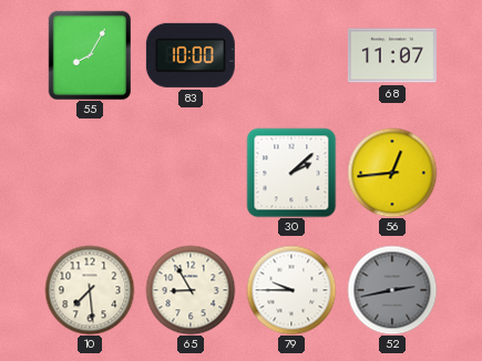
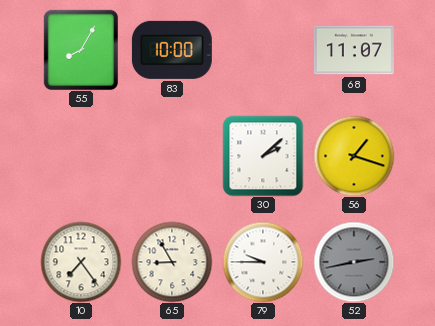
56: 12:44 -> 1:18
10: 7:29 -> 7:24
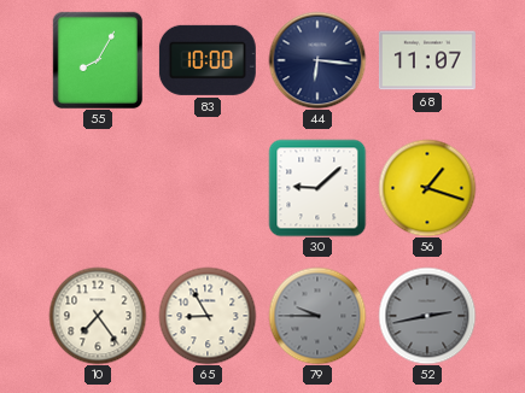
44: none -> 6:16
30: 2:08 -> 9:08
79 dial: white -> grey
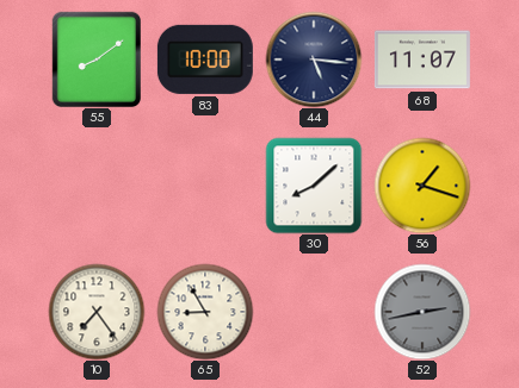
55: 8:05 -> 8:09
44: 6:16 -> 5:16
30: 9:08 -> 8:08
79: 9:45 -> none
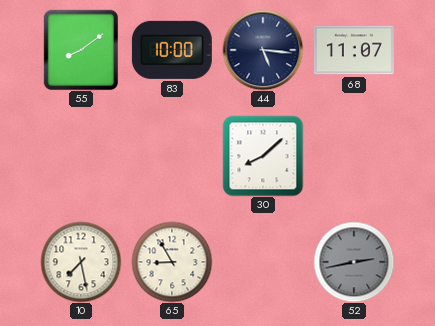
56: 1:18 -> none
10: 7:24 -> 7:28
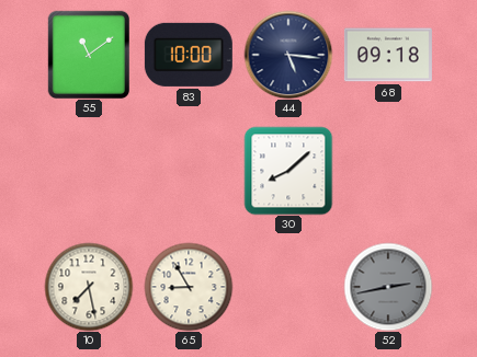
55: 8:09 -> 11:09
68: 11:07 -> 09:18
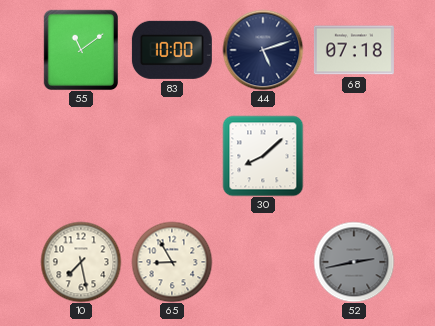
44: 5:16 -> 5:12
68: 09:18 -> 07:18
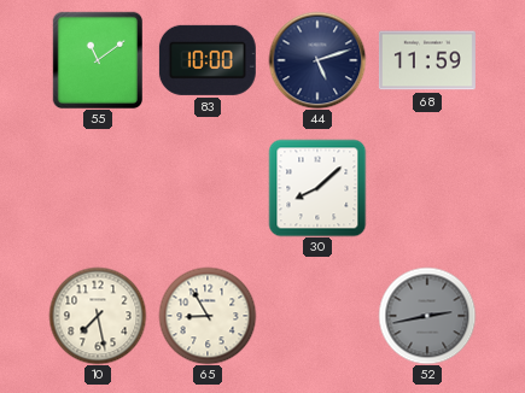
68: 07:18 -> 11:59
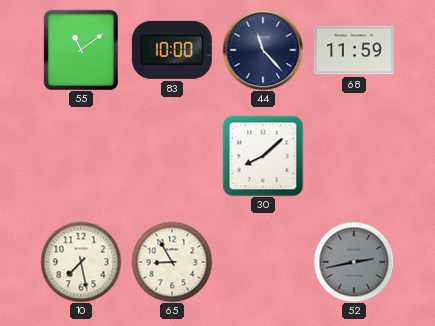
44: 5:12 -> 11:23
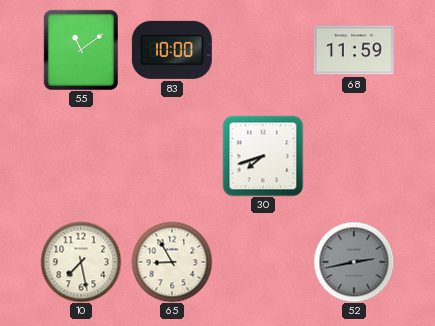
44: 11:23 -> none
30: 8:08 -> 7:42
